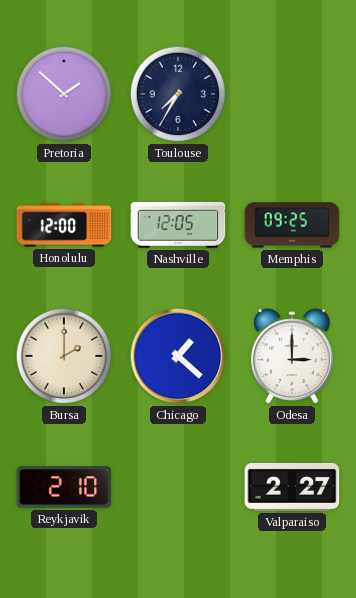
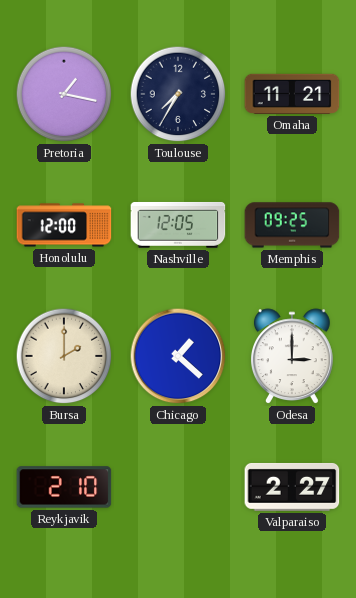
Pretoria: 1:52 -> 1:17
Omaha: none -> 11:21
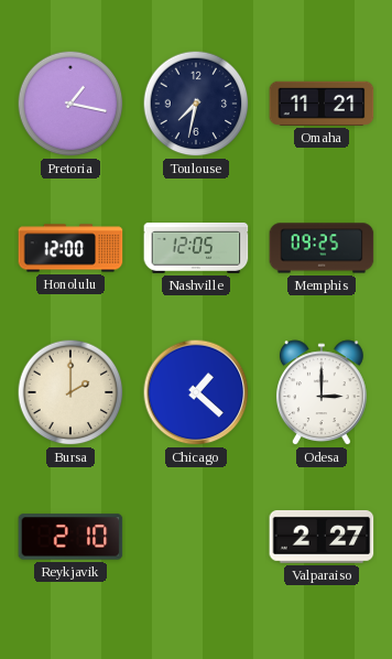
Toulouse: 7:35 -> 7:32
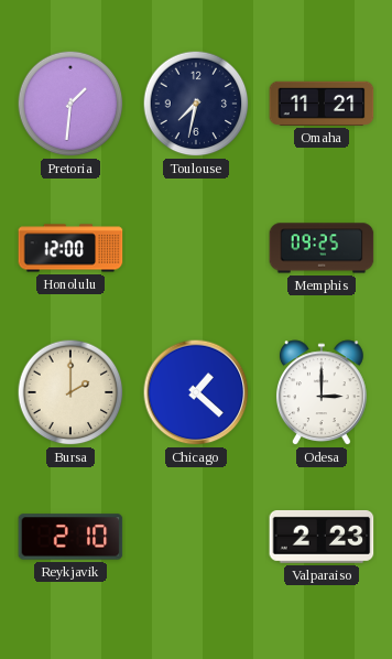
Pretoria: 1:17 -> 1:31
Nashville: 12:05 -> none
Valparaiso: 2:27 -> 2:23
